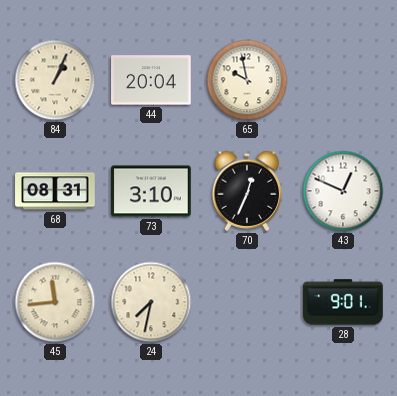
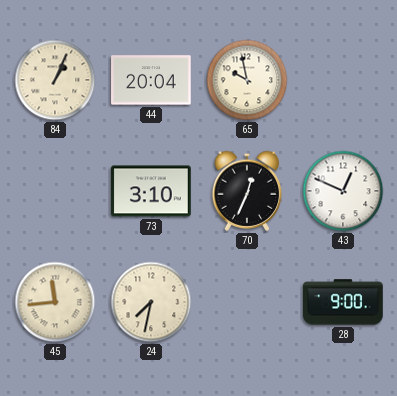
68: 08:31 -> none
28: 9:01 -> 9:00
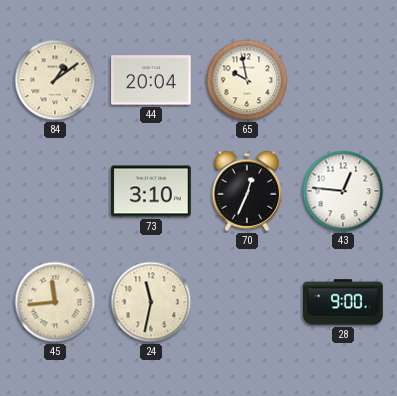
84: 1:04 -> 1:09
43: 12:49 -> 12:46
24: 7:32 -> 11:32
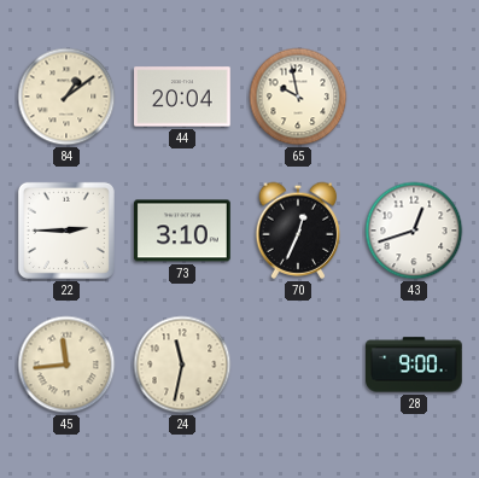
22: none -> 2:45
43: 12:46 -> 12:42
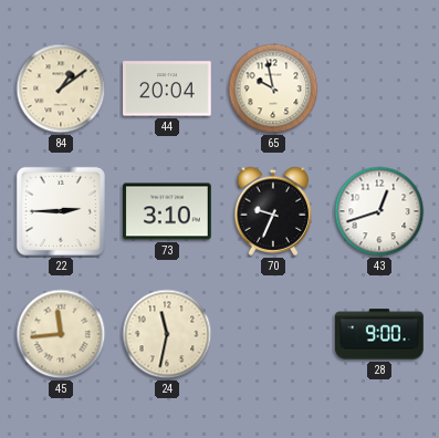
70: 12:34 -> 9:34
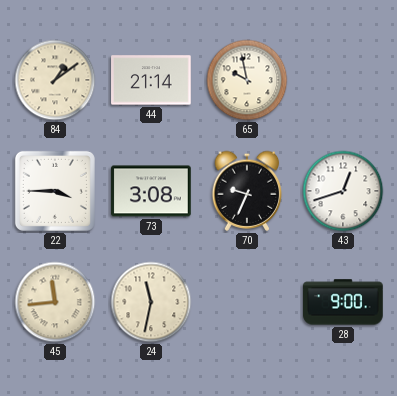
44: 20:04 -> 21:14
22: 2:45 -> 3:45
73: 3:10 -> 3:08
